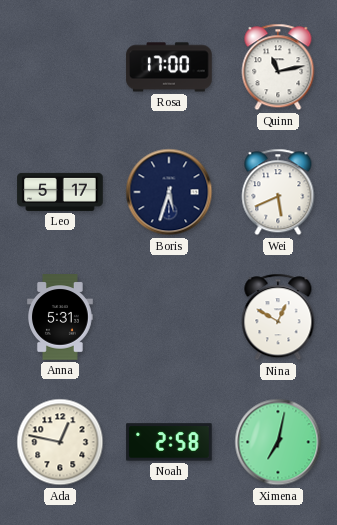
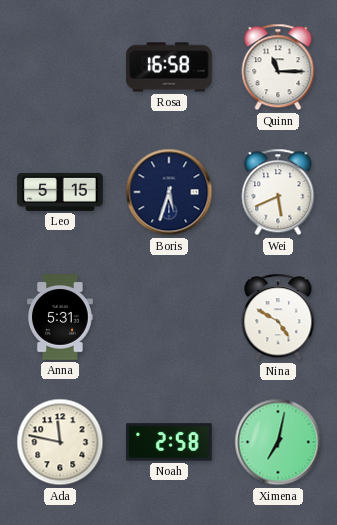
Rosa: 17:00 -> 16:58
Quinn: 11:13 -> 11:15
Leo: 5:17 -> 5:15
Nina: 12:50 -> 4:50
Ada: 12:47 -> 11:47
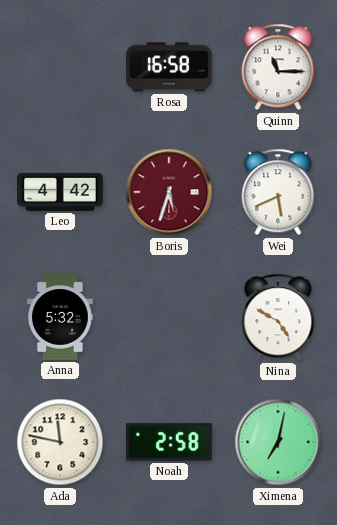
Leo: 5:15 -> 4:42
Boris dial: navy -> burgundy
Anna: 5:31 -> 5:32
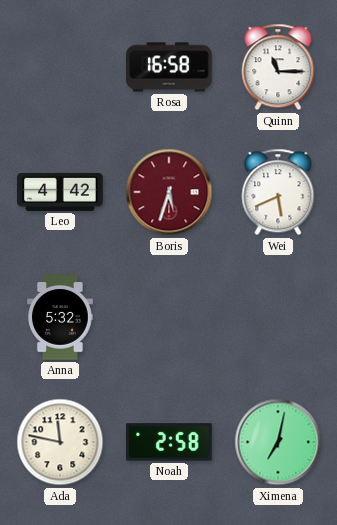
Nina: 4:50 -> none
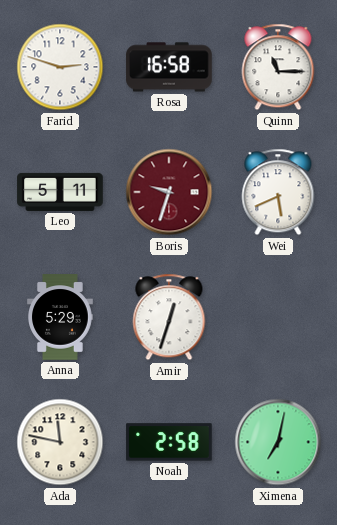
Farid: none -> 2:48
Leo: 4:42 -> 5:11
Boris: 5:33 -> 9:33
Anna: 5:32 -> 5:29
Amir: none -> 12:33
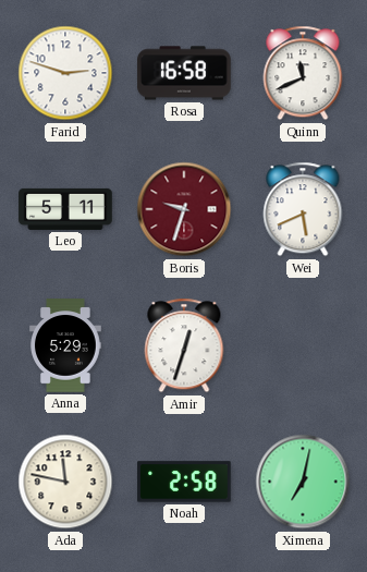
Quinn: 11:15 -> 11:41
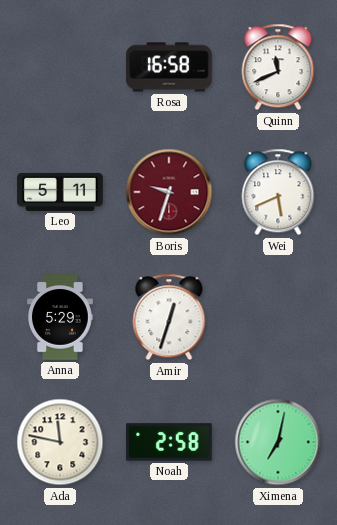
Farid: 2:48 -> none
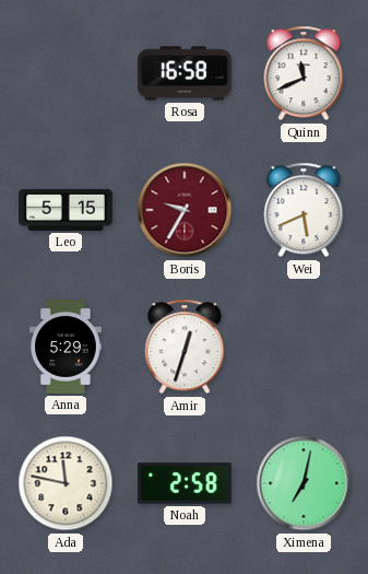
Leo: 5:11 -> 5:15
Boris: 9:33 -> 9:35
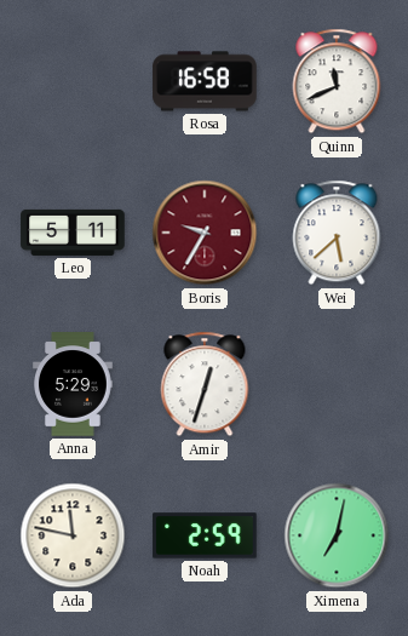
Leo: 5:15 -> 5:11
Wei: 5:41 -> 5:38
Noah: 2:58 -> 2:59
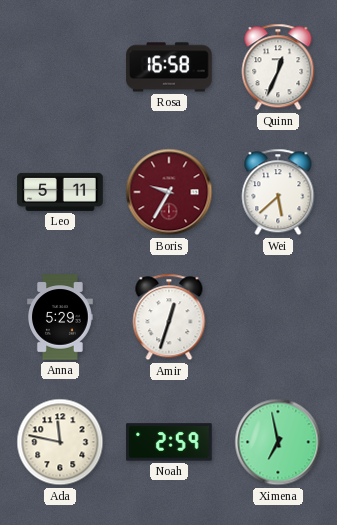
Quinn: 11:41 -> 12:34
Ximena: 7:02 -> 6:58
